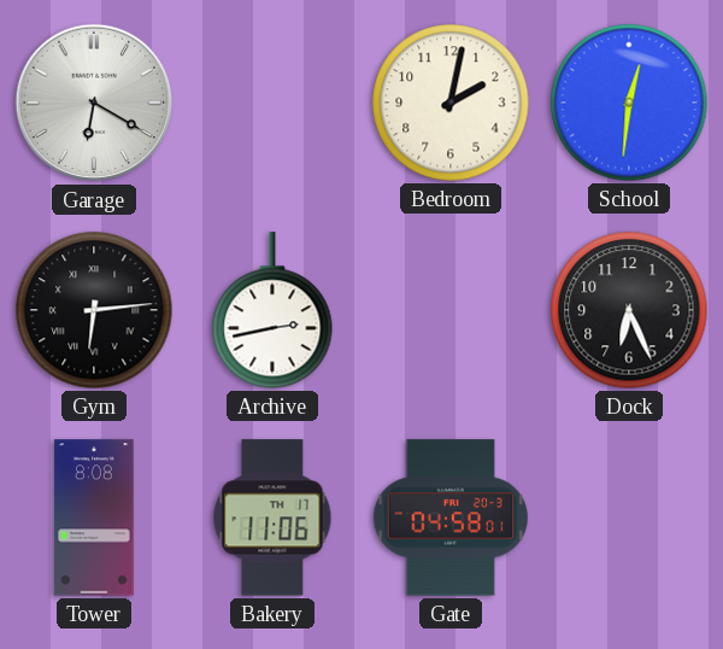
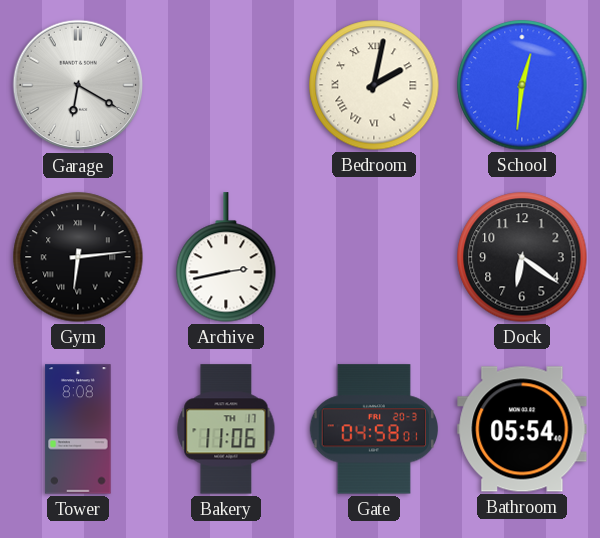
Bedroom numerals: Arabic -> Roman
Dock: 6:26 -> 6:21
Bathroom: none -> 05:54
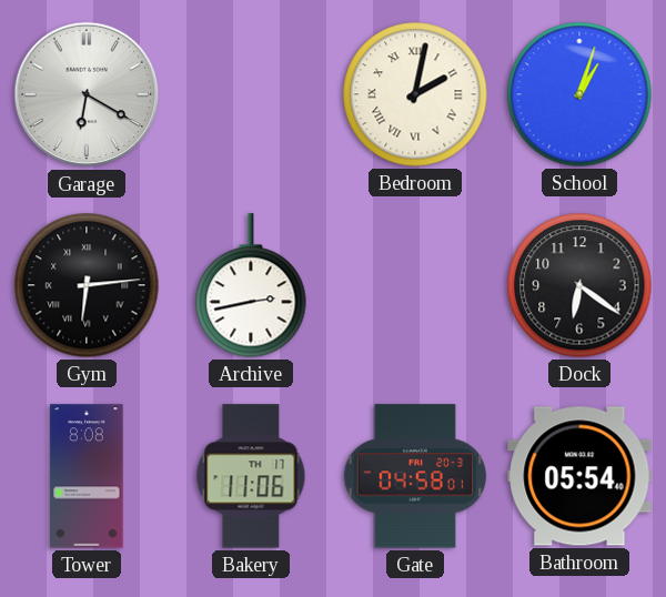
School: 12:31 -> 1:03
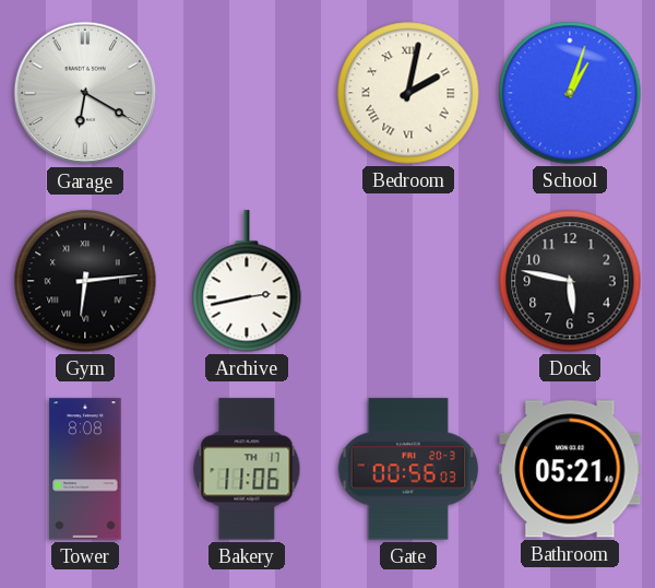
Dock: 6:21 -> 5:47
Gate: 04:58 -> 00:56
Bathroom: 05:54 -> 05:21
